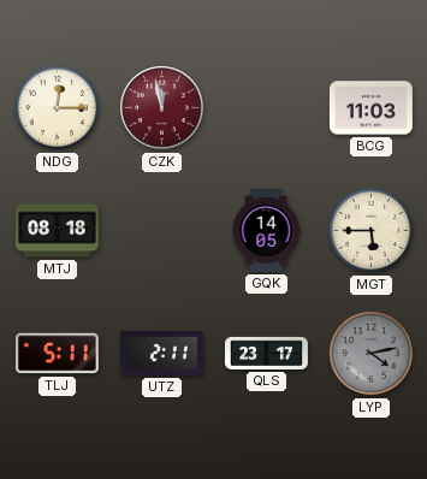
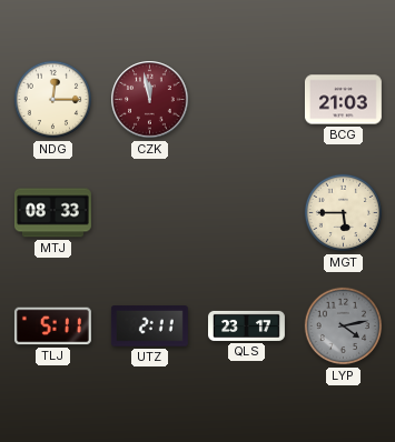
BCG: 11:03 -> 21:03
MTJ: 08:18 -> 08:33
GQK: 14:05 -> none
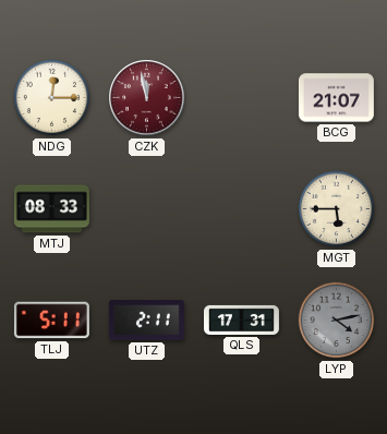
BCG: 21:03 -> 21:07
QLS: 23:17 -> 17:31
